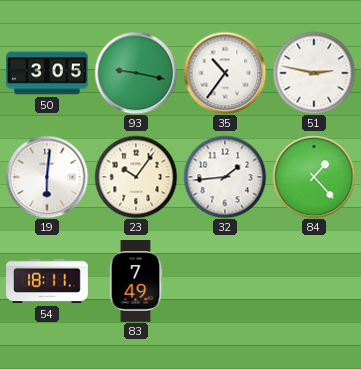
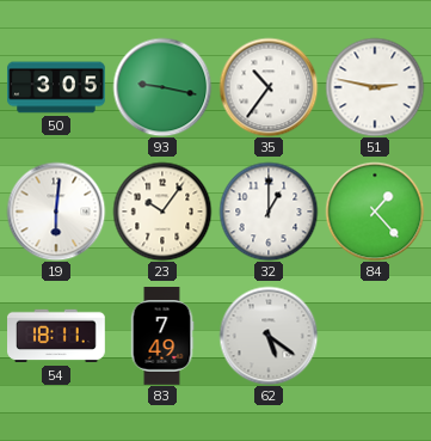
32: 1:44 -> 1:00
62: none -> 5:21
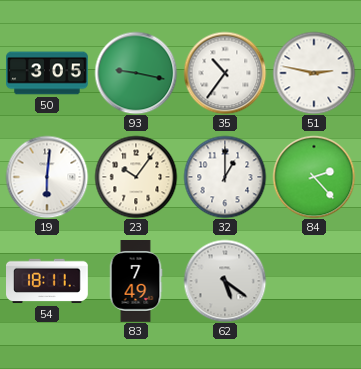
84: 1:23 -> 2:23
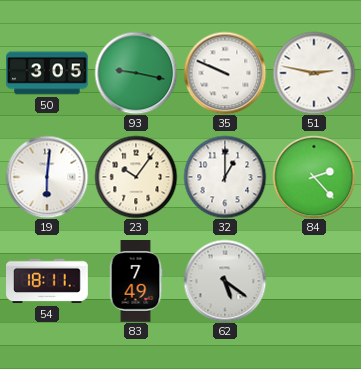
35: 10:36 -> 9:49
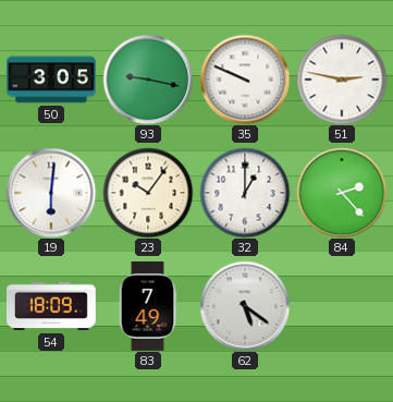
54: 18:11 -> 18:09
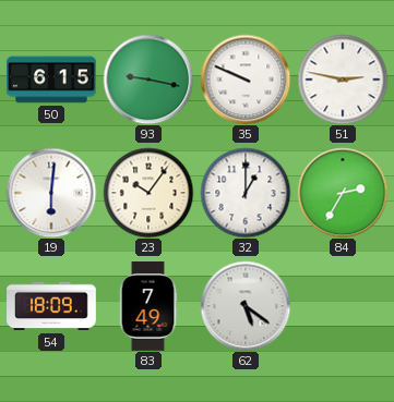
50: 3:05 -> 6:15
84: 2:23 -> 2:35
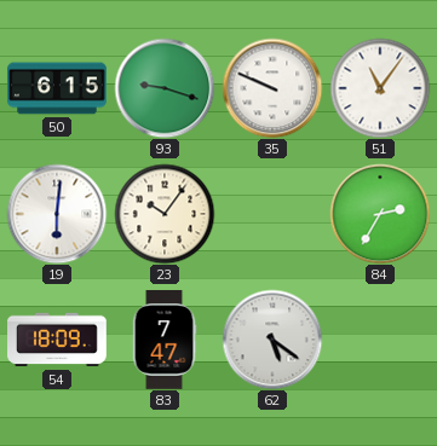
93: 9:17 -> 9:18
51: 2:47 -> 11:06
32: 1:00 -> none
83: 7:49 -> 7:47
